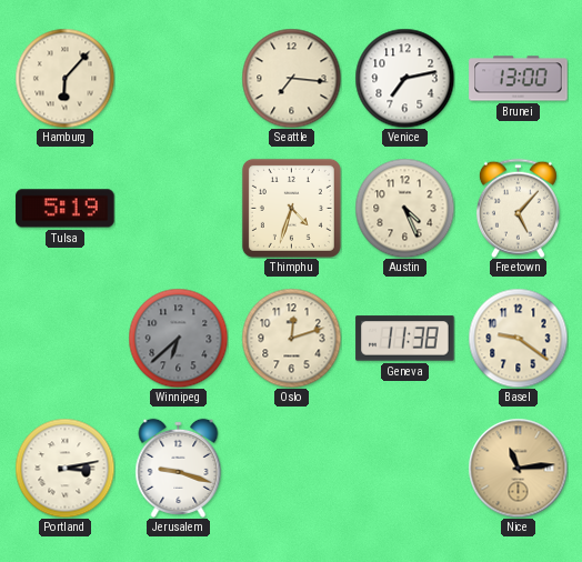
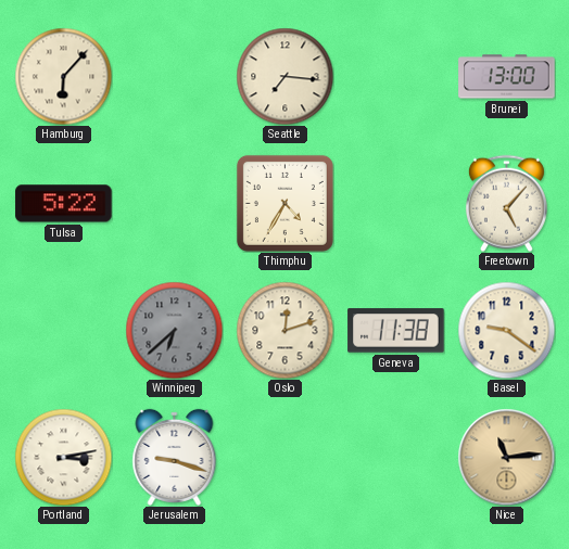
Venice: 7:13 -> none
Tulsa: 5:19 -> 5:22
Thimphu: 4:33 -> 4:35
Austin: 4:26 -> none
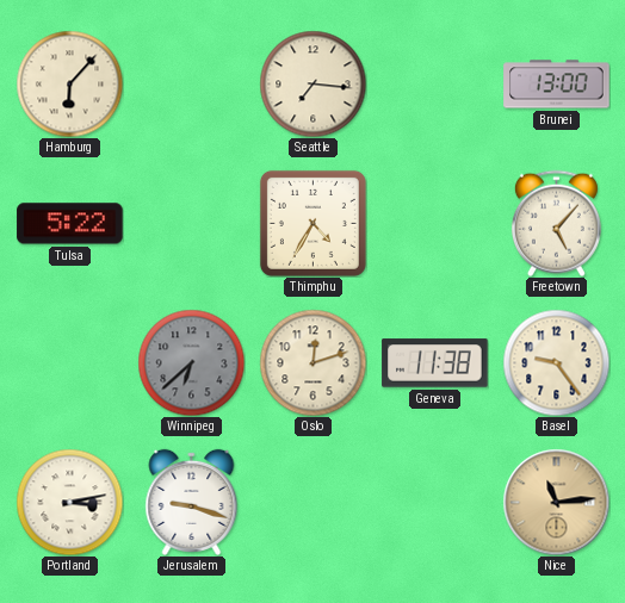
Basel: 9:21 -> 9:24
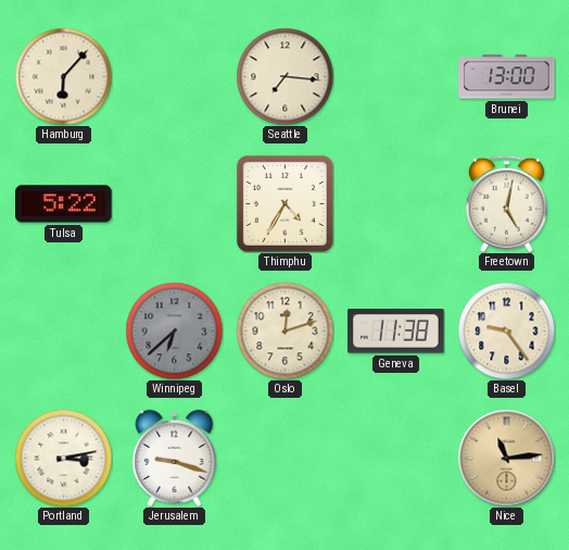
Freetown: 5:07 -> 5:02
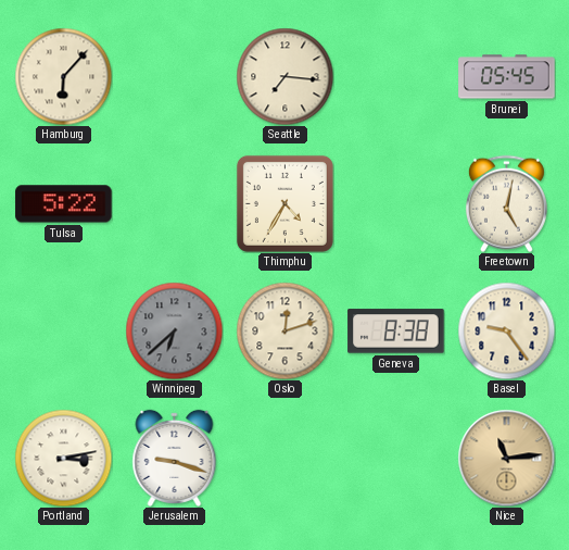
Brunei: 13:00 -> 05:45
Geneva: 11:38 -> 8:38
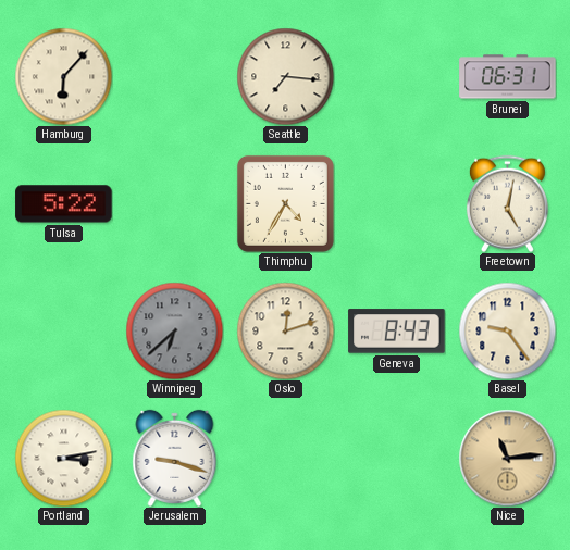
Brunei: 05:45 -> 06:31
Geneva: 8:38 -> 8:43
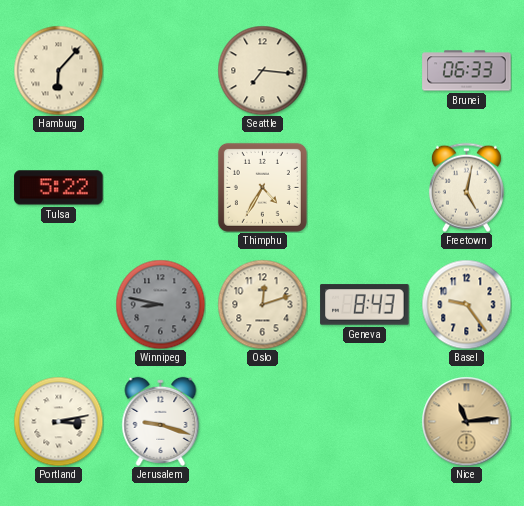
Brunei: 06:31 -> 06:33
Winnipeg: 6:38 -> 8:47
